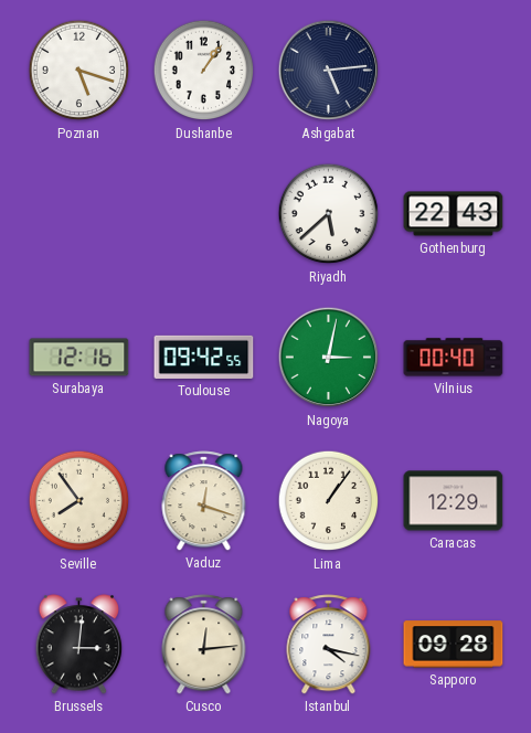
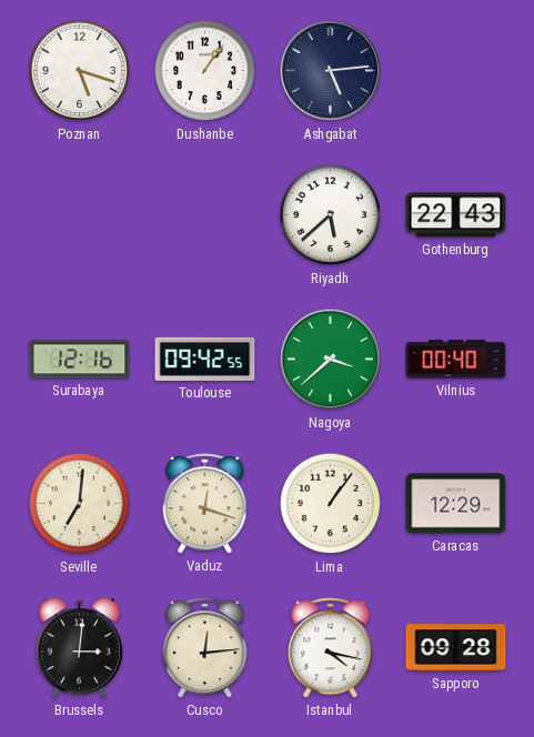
Nagoya: 3:02 -> 3:38
Seville: 7:54 -> 7:01
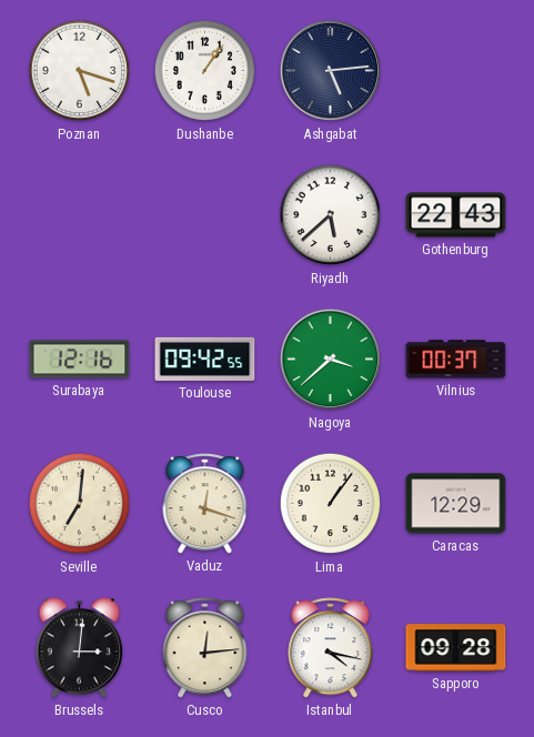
Vilnius: 00:40 -> 00:37
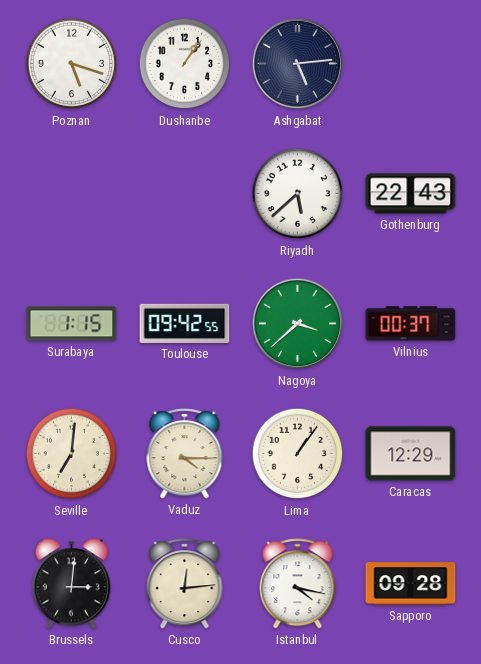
Surabaya: 12:16 -> 1:15
Vaduz: 12:18 -> 4:15
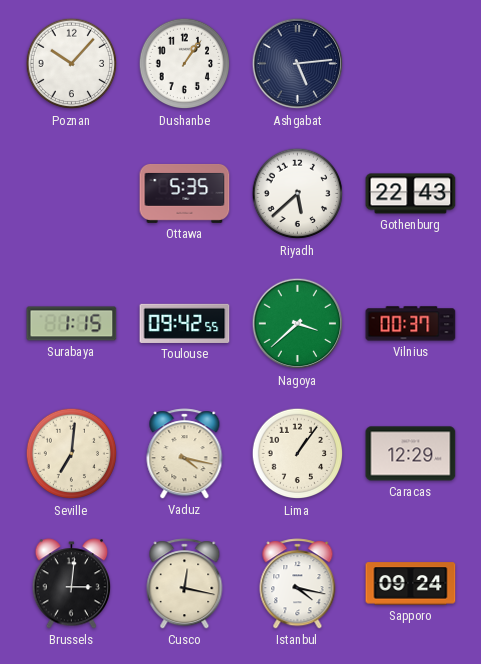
Poznan: 5:18 -> 10:07
Ottawa: none -> 5:35
Vaduz: 4:15 -> 4:17
Cusco: 12:14 -> 12:17
Sapporo: 09:28 -> 09:24
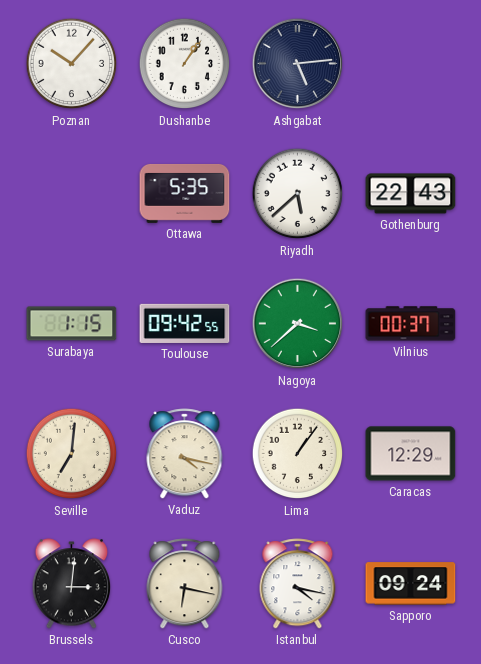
Cusco: 12:17 -> 6:17
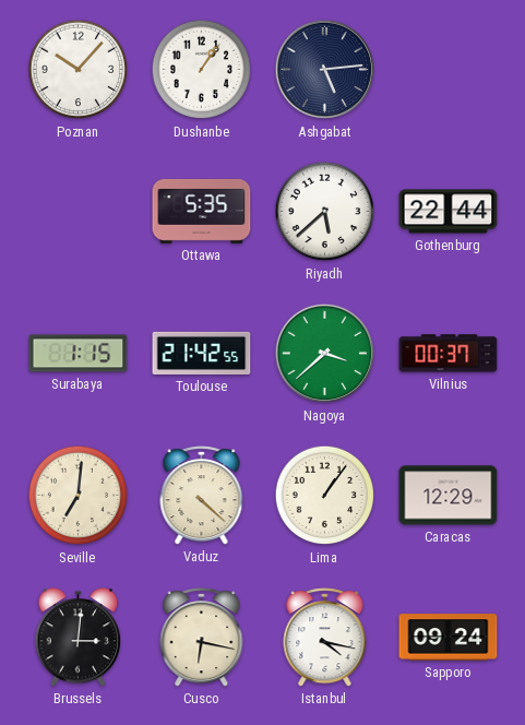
Gothenburg: 22:43 -> 22:44
Toulouse: 09:42 -> 21:42
Vaduz: 4:17 -> 4:22
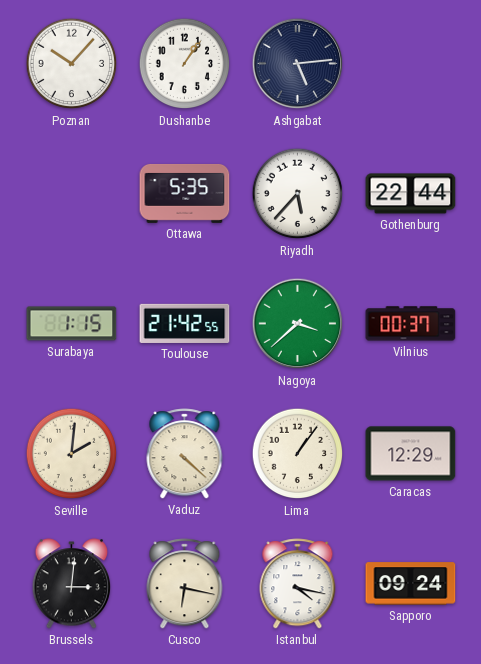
Riyadh: 5:38 -> 5:37
Seville: 7:01 -> 2:01
